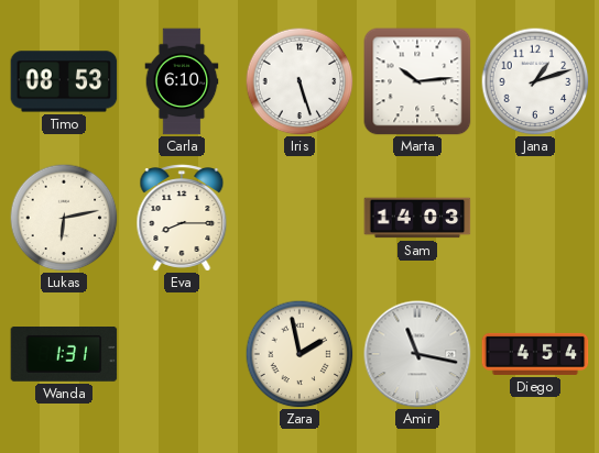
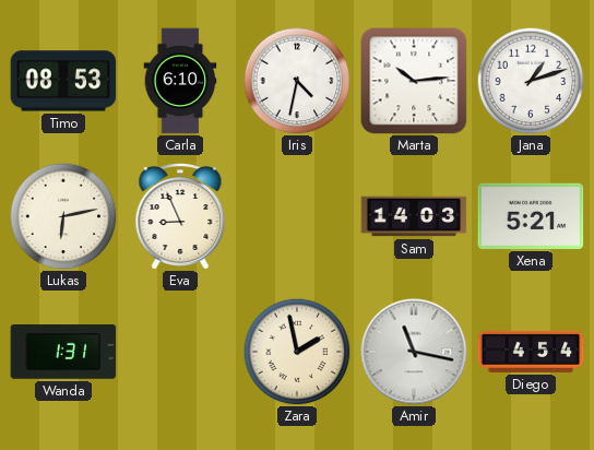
Iris: 5:27 -> 4:32
Eva: 8:15 -> 8:56
Xena: none -> 5:21
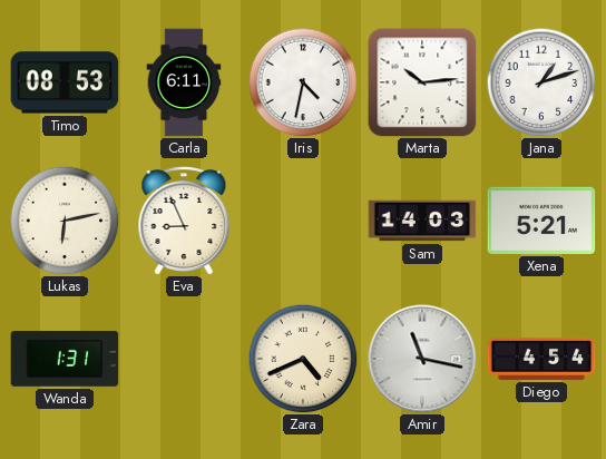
Carla: 6:10 -> 6:11
Zara: 1:58 -> 4:41
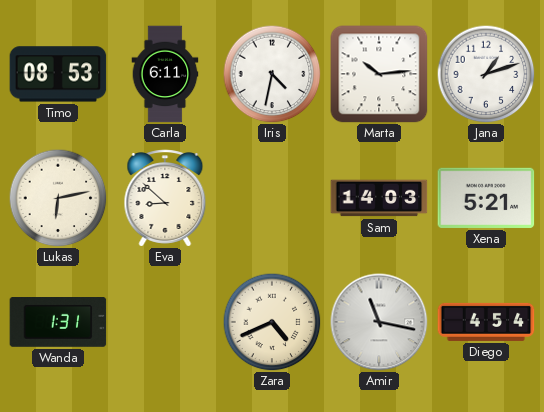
Eva: 8:56 -> 8:52
